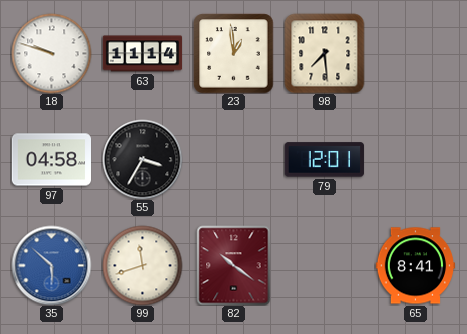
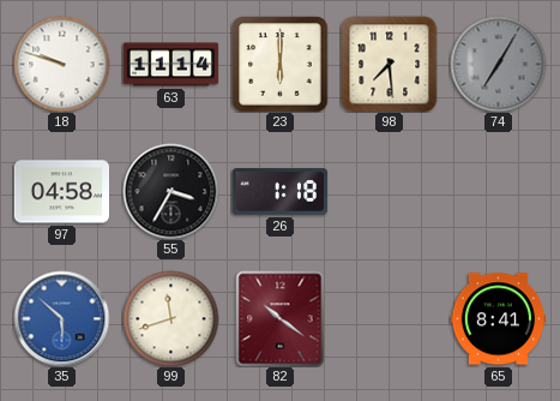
23: 12:59 -> 6:00
74: none -> 7:05
26: none -> 1:18
79: 12:01 -> none
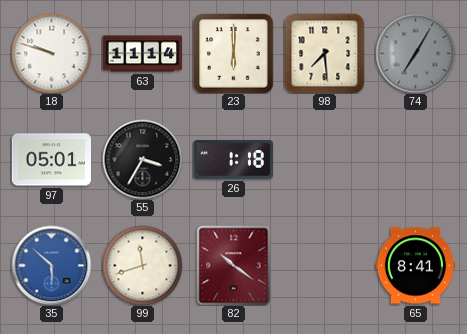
97: 04:58 -> 05:01
